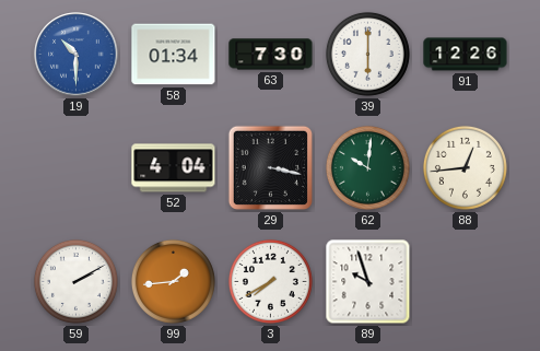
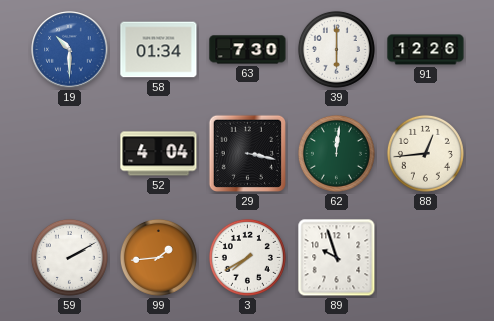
62: 10:01 -> 12:01
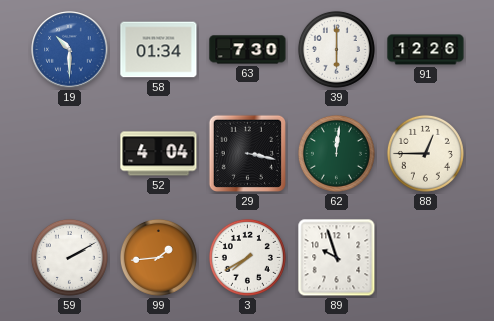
88: 12:44 -> 12:45
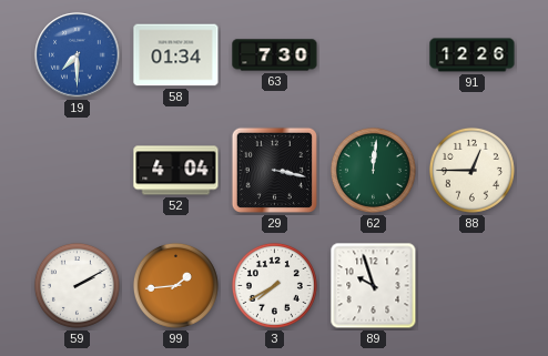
19: 10:30 -> 7:30
39: 6:00 -> none
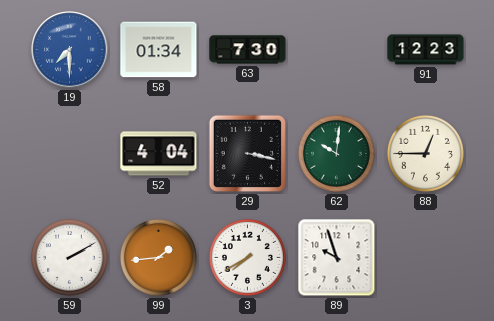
91: 12:26 -> 12:23
62: 12:01 -> 10:01
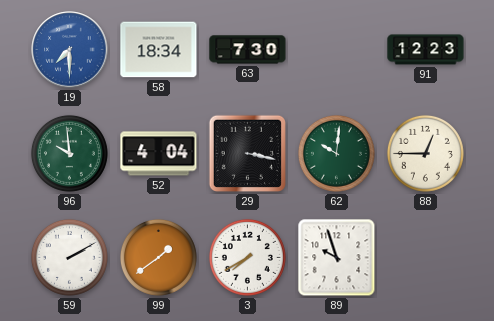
58: 01:34 -> 18:34
96: none -> 9:59
99: 1:44 -> 1:39
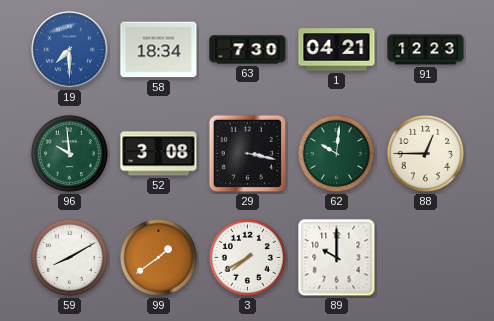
1: none -> 04:21
52: 4:04 -> 3:08
59: 2:10 -> 8:10
89: 9:57 -> 10:00
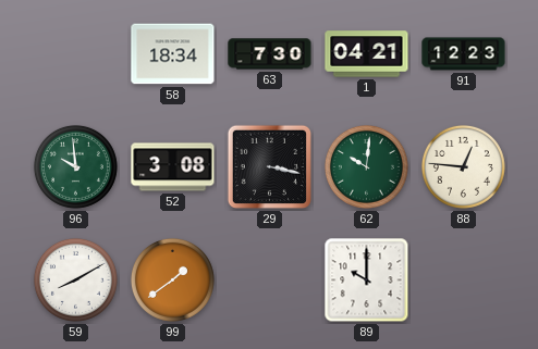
19: 7:30 -> none
88: 12:45 -> 12:46
3: 7:40 -> none
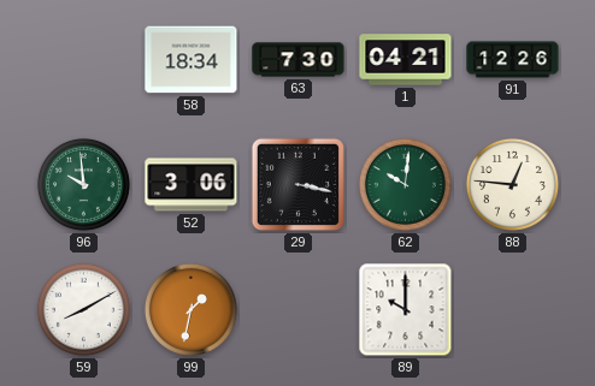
91: 12:23 -> 12:26
52: 3:08 -> 3:06
99: 1:39 -> 1:32
